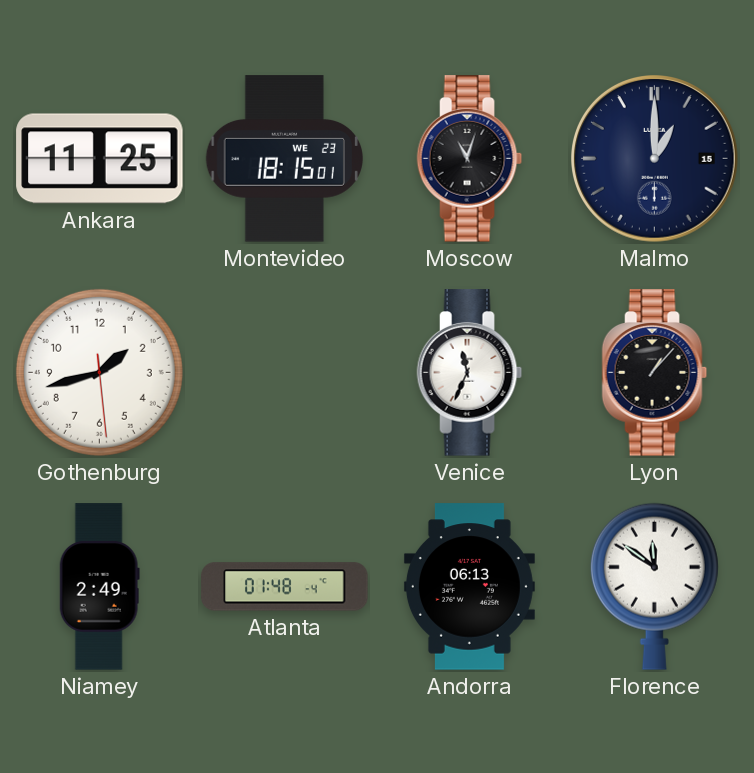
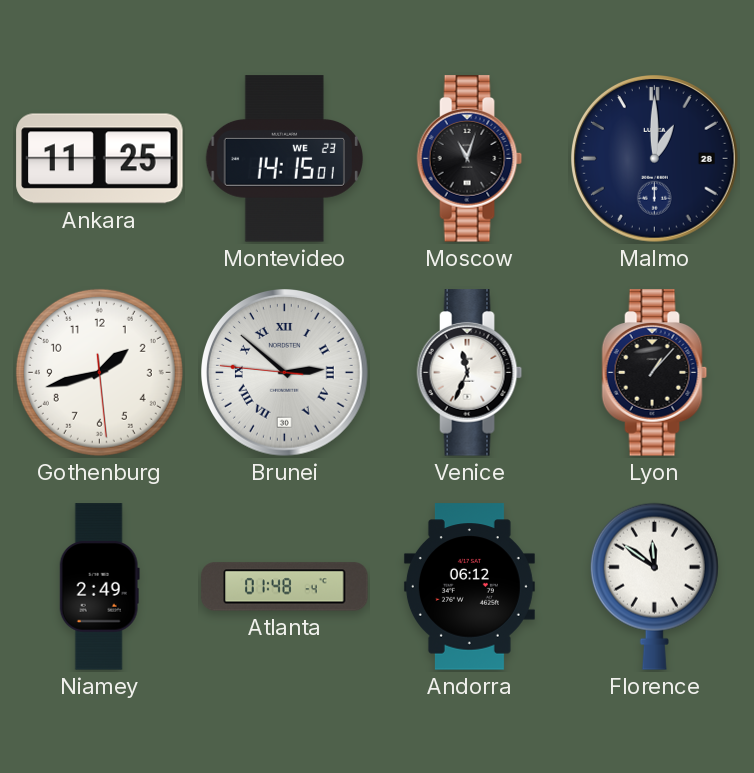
Montevideo: 18:15 -> 14:15
Malmo date: 15 -> 28
Brunei: none -> 2:51
Andorra: 06:13 -> 06:12
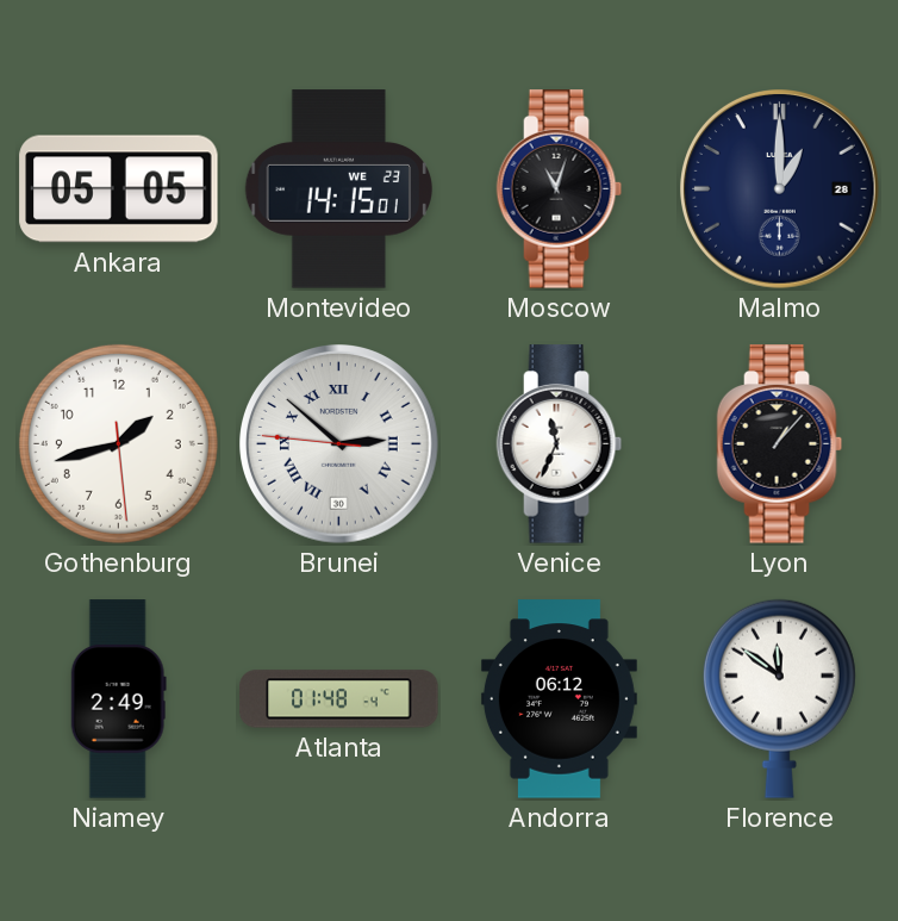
Ankara: 11:25 -> 05:05
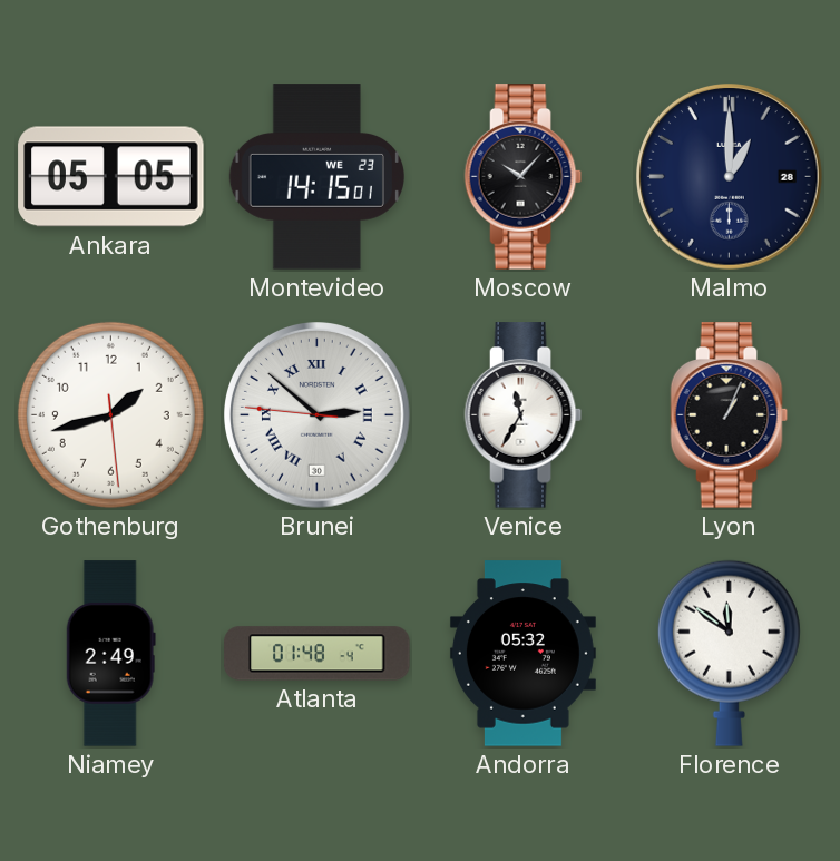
Moscow: 11:03 -> 10:07
Venice: 11:34 -> 11:35
Lyon: 1:07 -> 1:04
Andorra: 06:12 -> 05:32
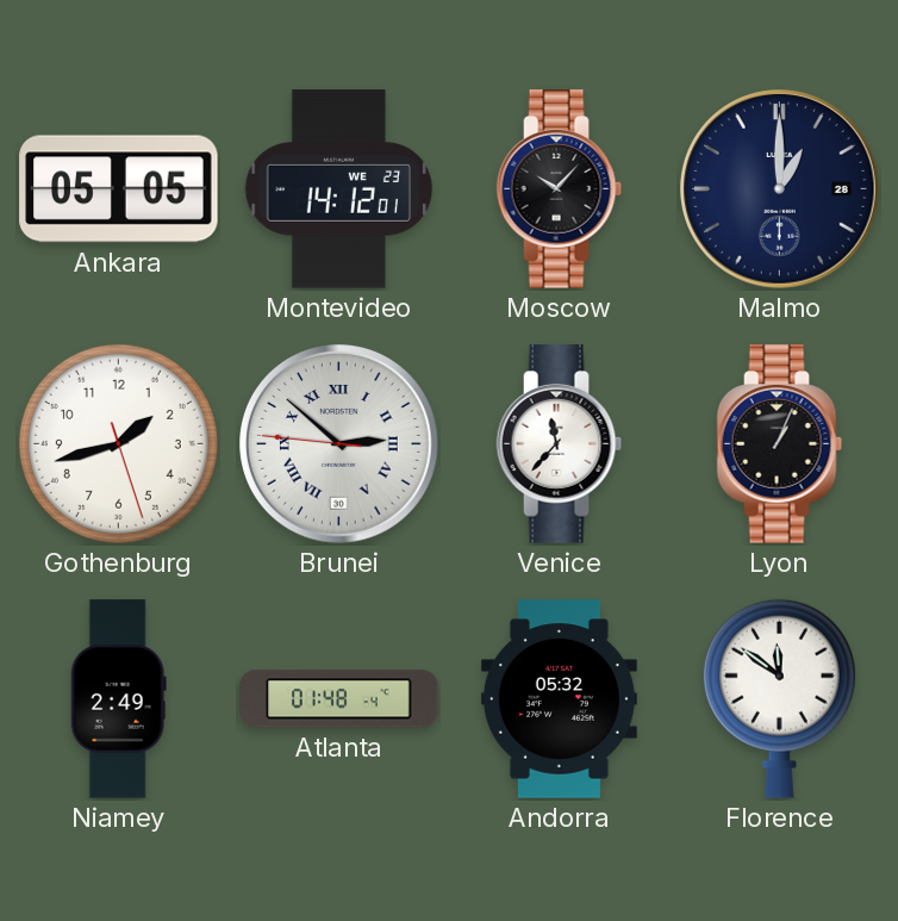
Montevideo: 14:15 -> 14:12
Gothenburg: 1:42:29 -> 1:42:27
Venice: 11:35 -> 11:37
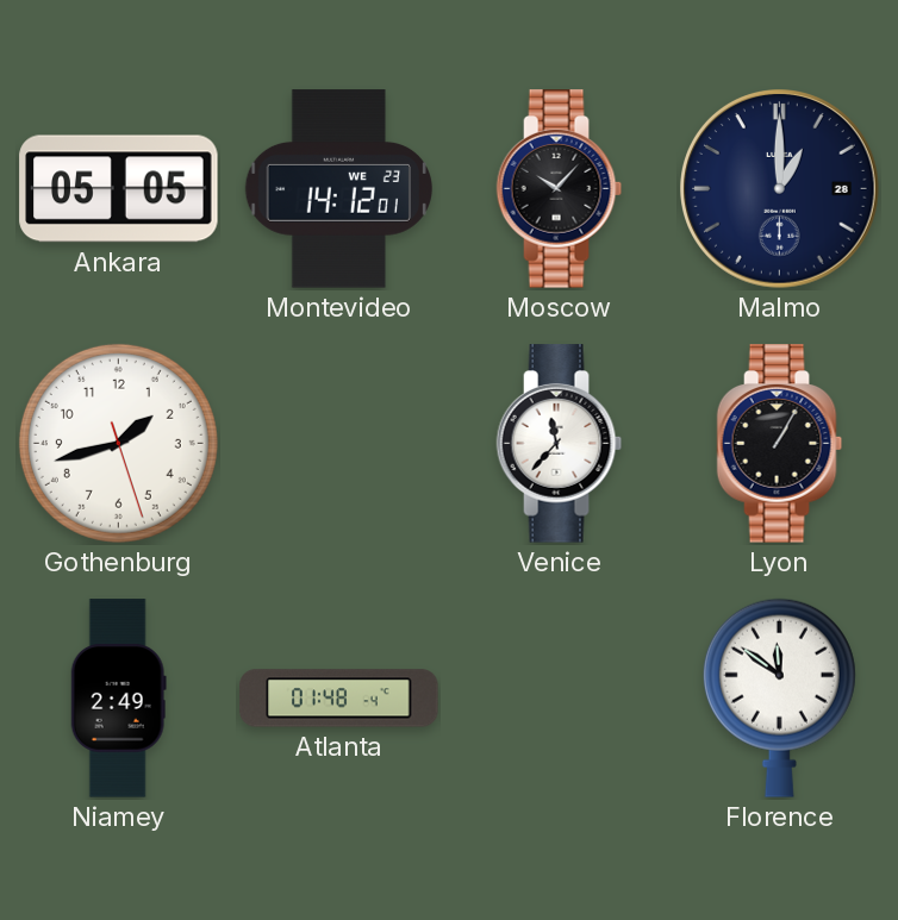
Brunei: 2:51 -> none
Lyon: 1:04 -> 1:05
Andorra: 05:32 -> none
